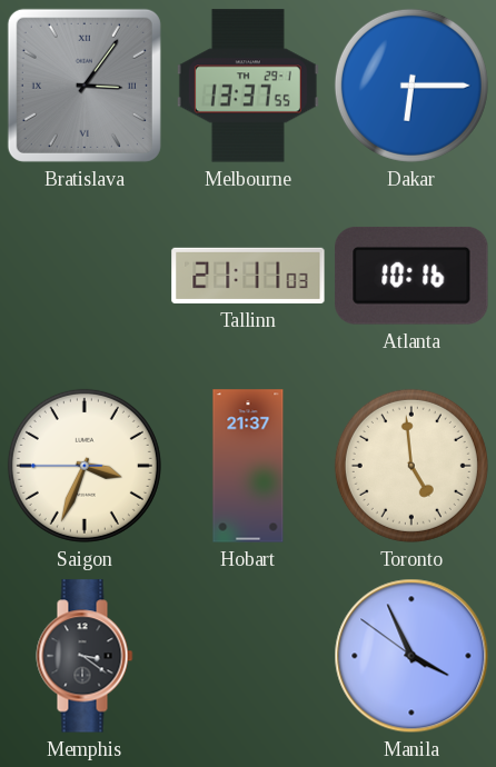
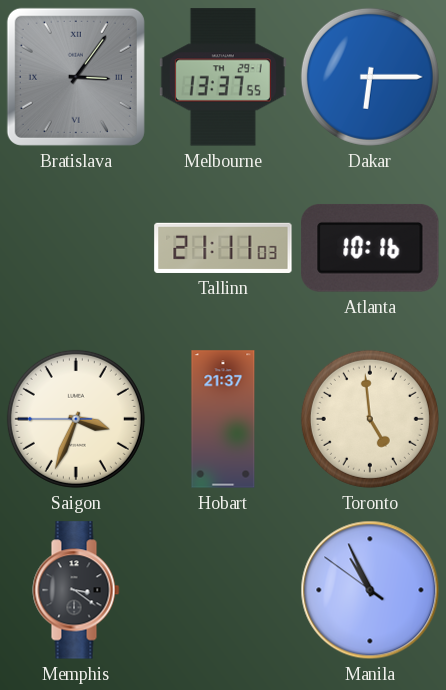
Manila: 3:55 -> 10:55
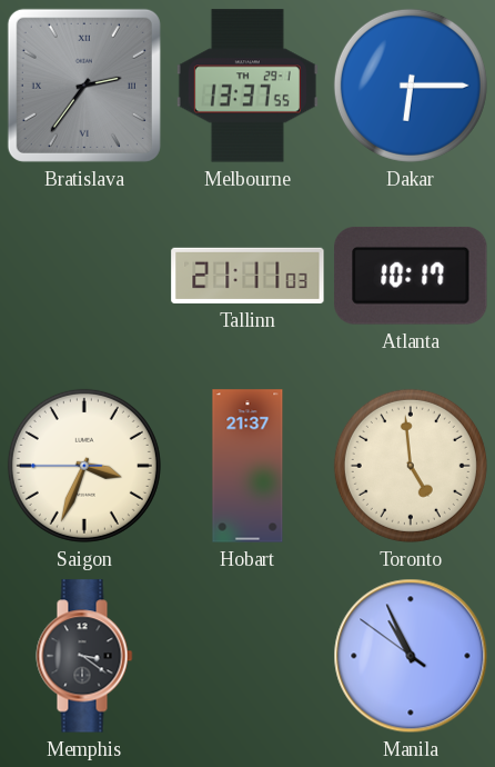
Bratislava: 3:06 -> 2:36
Atlanta: 10:16 -> 10:17
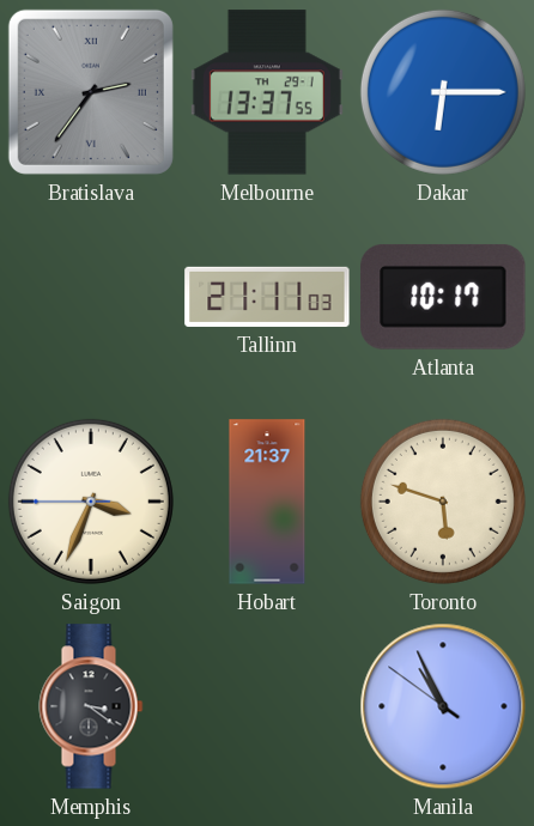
Toronto: 4:59 -> 5:48
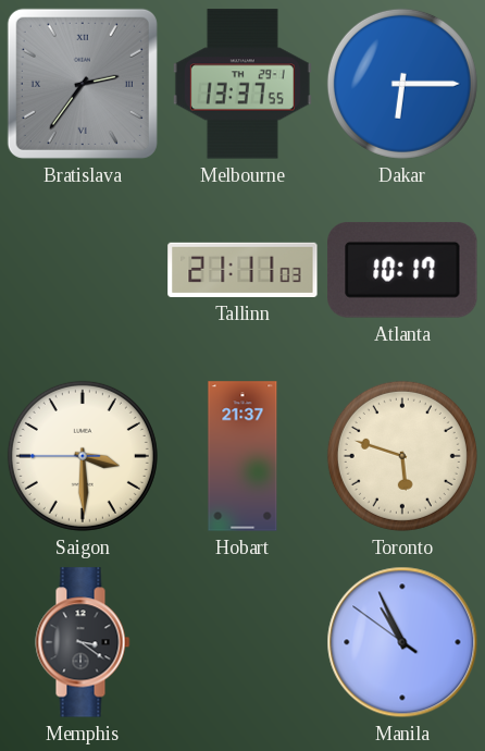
Saigon: 3:33 -> 3:29
